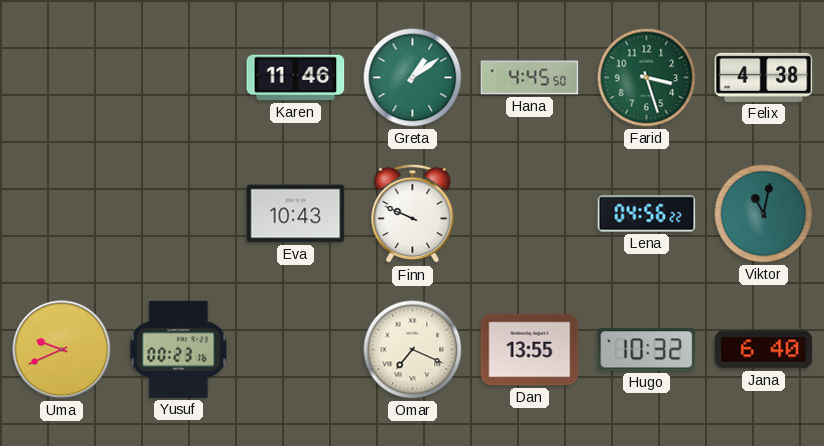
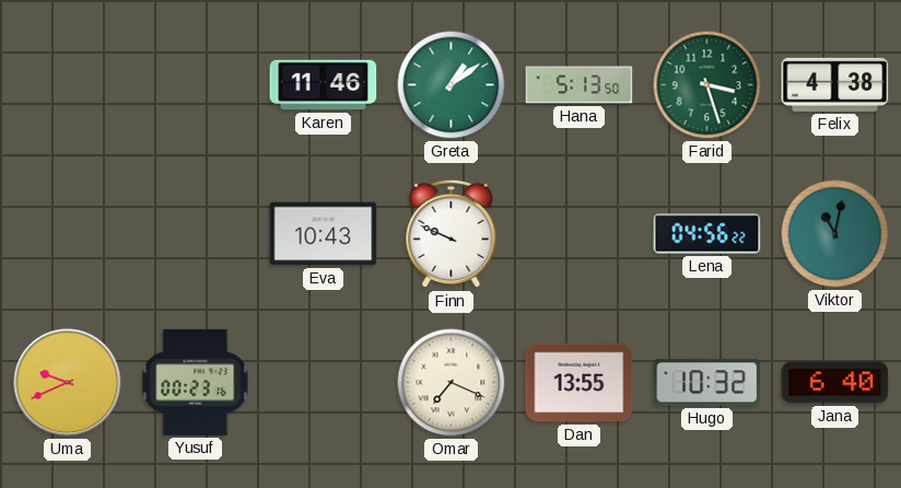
Hana: 4:45 -> 5:13
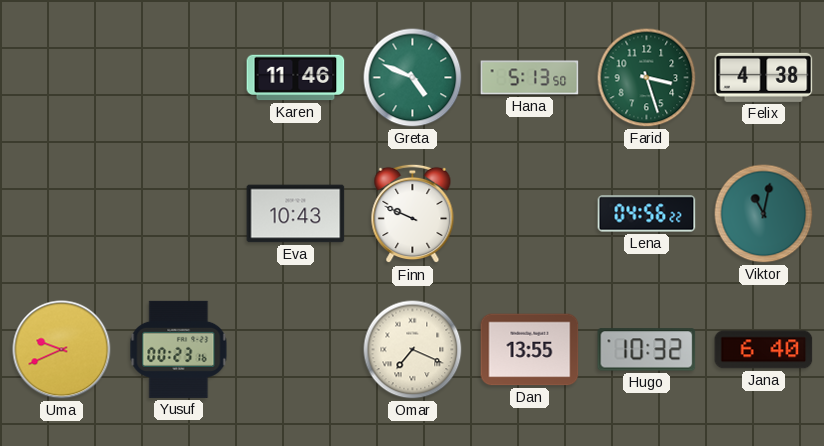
Greta: 1:09 -> 4:49
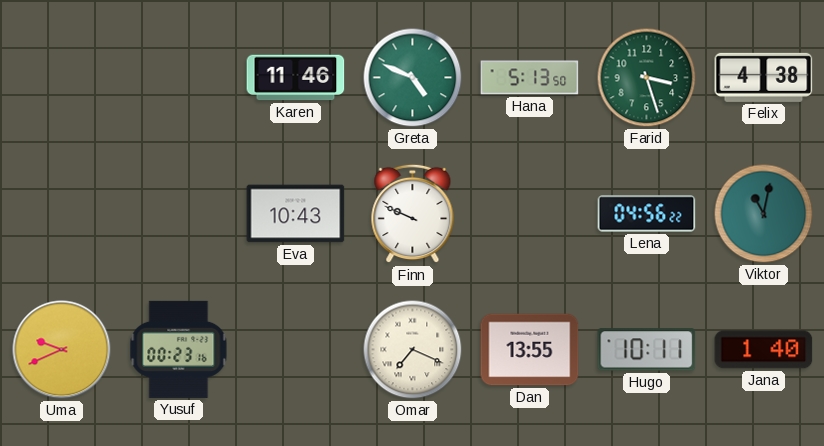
Hugo: 10:32 -> 10:11
Jana: 6:40 -> 1:40
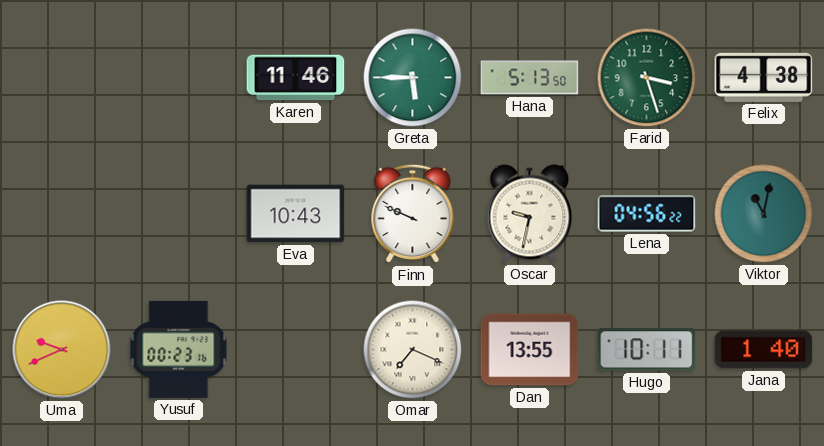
Greta: 4:49 -> 5:45
Oscar: none -> 9:32
